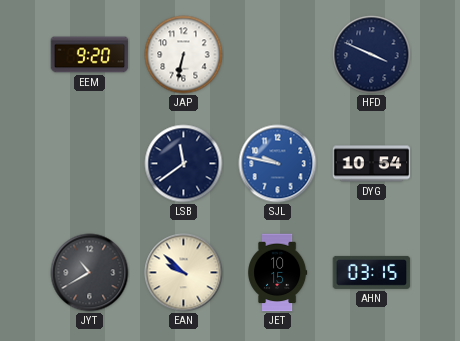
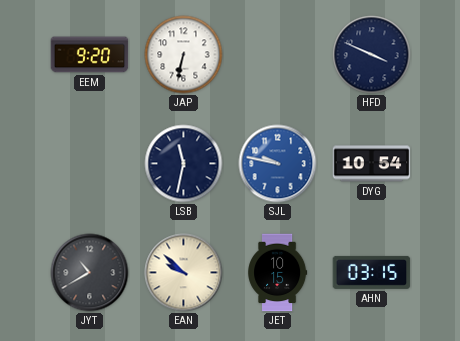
LSB: 11:39 -> 11:32
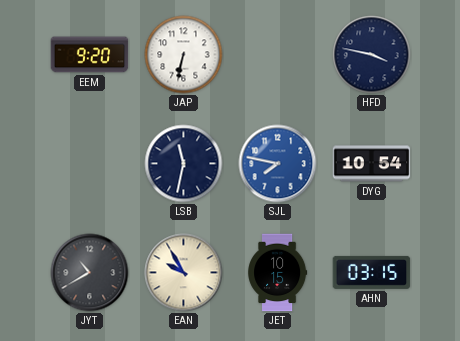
HFD: 3:49 -> 3:47
SJL: 9:47 -> 7:47
EAN: 9:52 -> 9:55
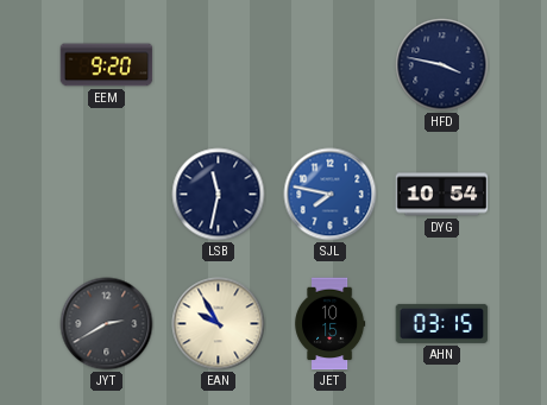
JAP: 6:32 -> none
JYT: 10:40 -> 2:40
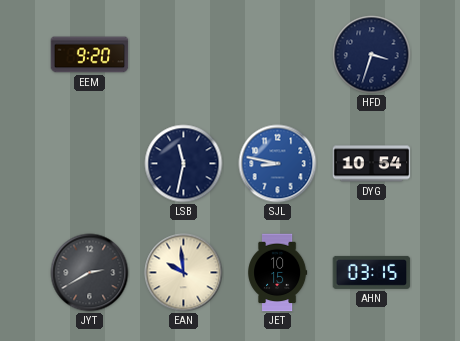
HFD: 3:47 -> 3:33
SJL: 7:47 -> 8:47
EAN: 9:55 -> 9:59
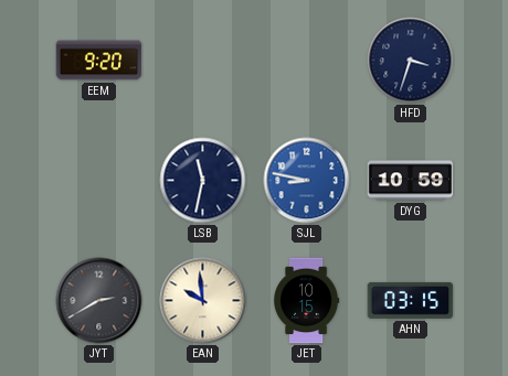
DYG: 10:54 -> 10:59
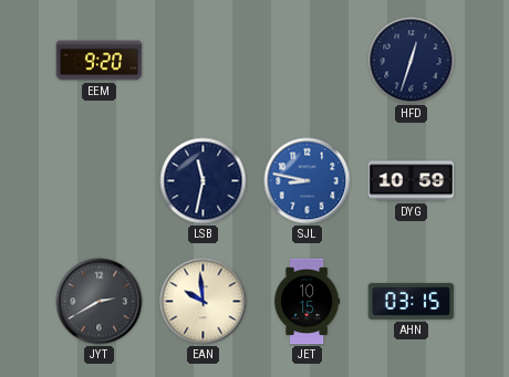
HFD: 3:33 -> 12:33
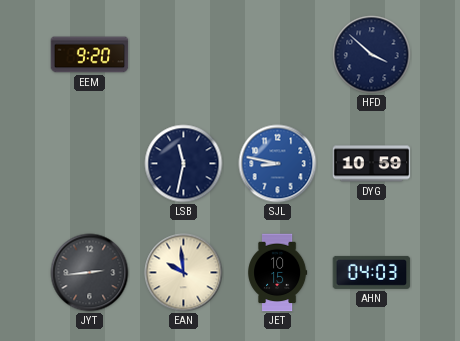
HFD: 12:33 -> 3:52
JYT: 2:40 -> 2:44
AHN: 03:15 -> 04:03
